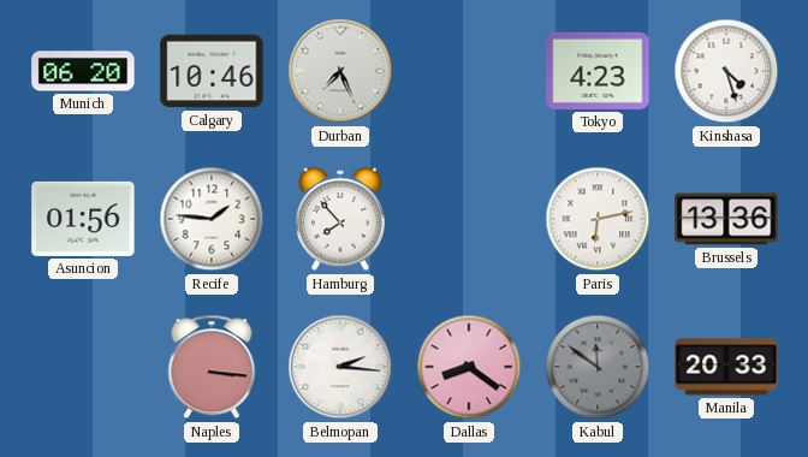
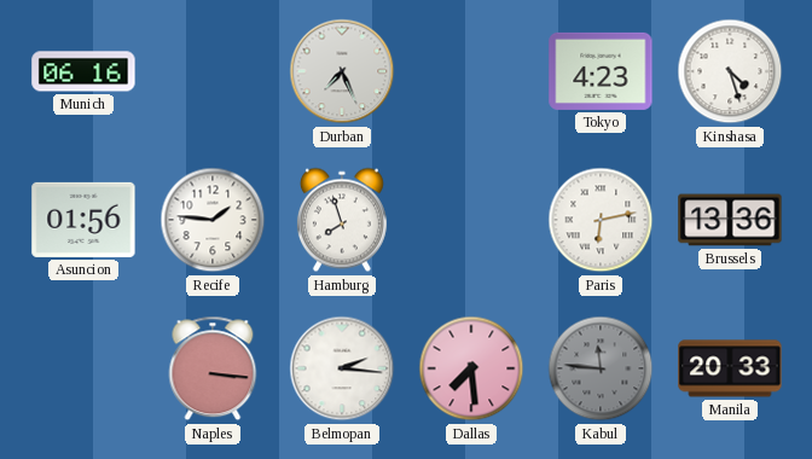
Munich: 06:20 -> 06:16
Calgary: 10:46 -> none
Hamburg: 7:53 -> 7:57
Dallas: 8:21 -> 7:29
Kabul: 11:51 -> 11:46
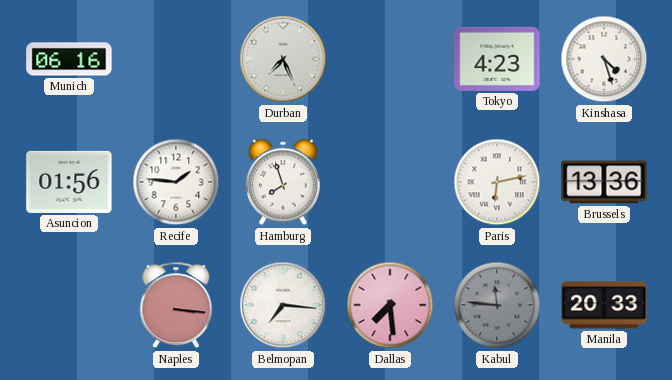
Belmopan: 2:16 -> 7:16
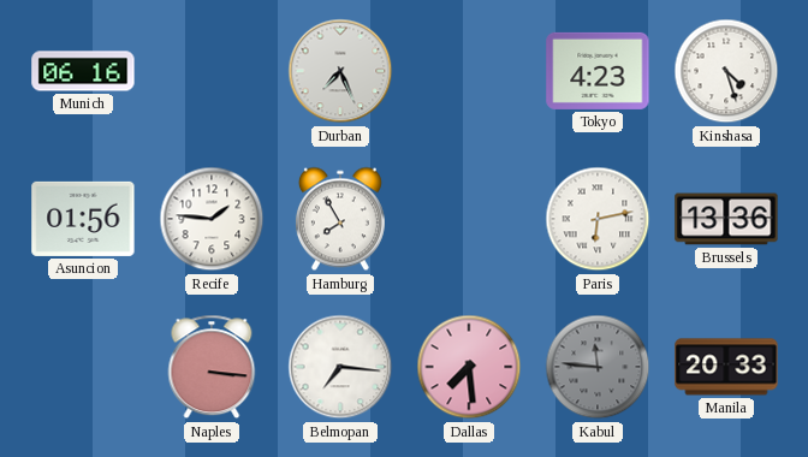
Hamburg: 7:57 -> 7:55
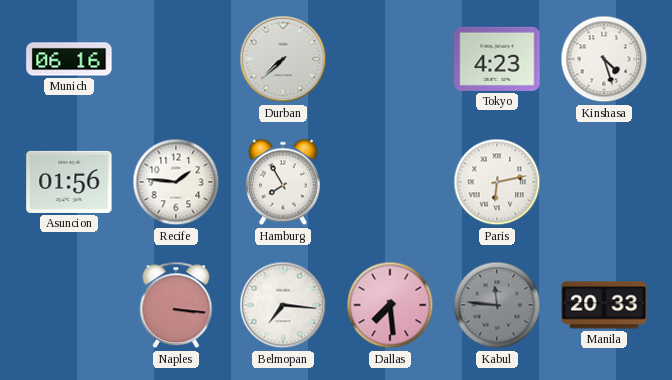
Durban: 7:26 -> 7:38
Brussels: 13:36 -> none
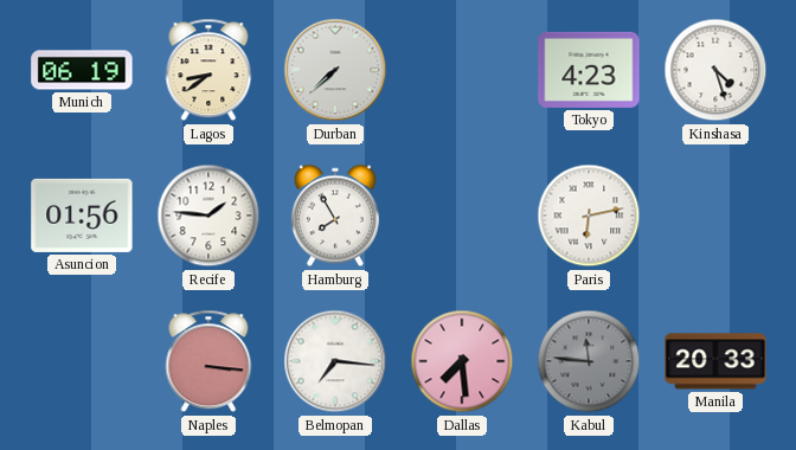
Munich: 06:16 -> 06:19
Lagos: none -> 8:39
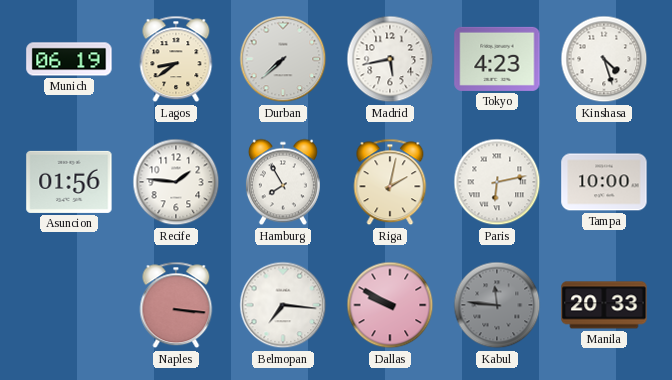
Madrid: none -> 5:43
Riga: none -> 2:02
Tampa: none -> 10:00
Dallas: 7:29 -> 9:50
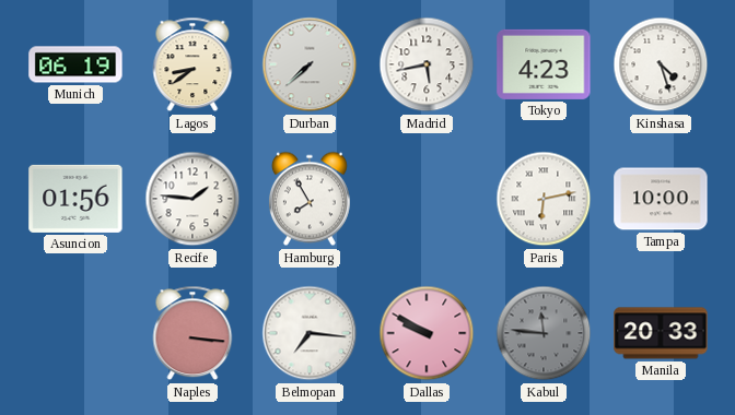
Riga: 2:02 -> none
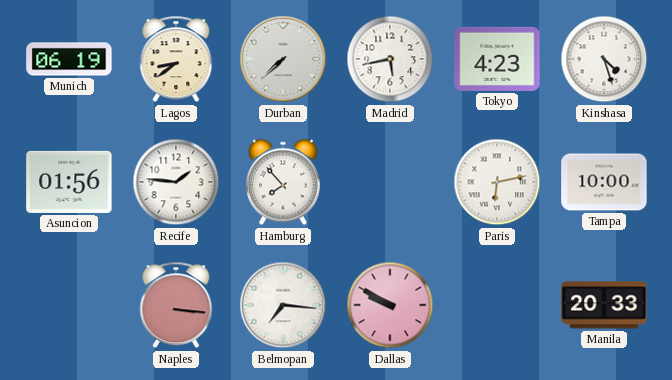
Hamburg: 7:55 -> 7:53
Kabul: 11:46 -> none
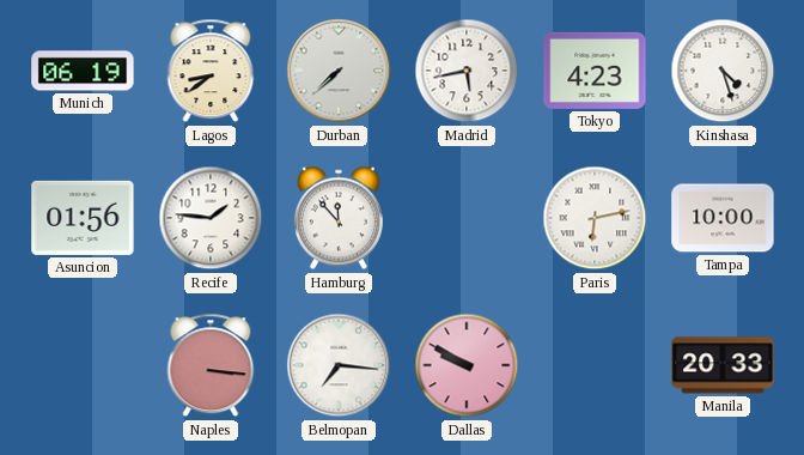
Hamburg: 7:53 -> 11:53
